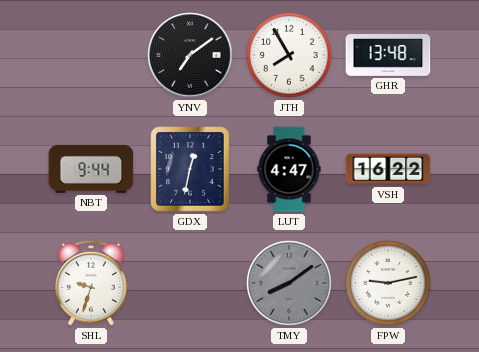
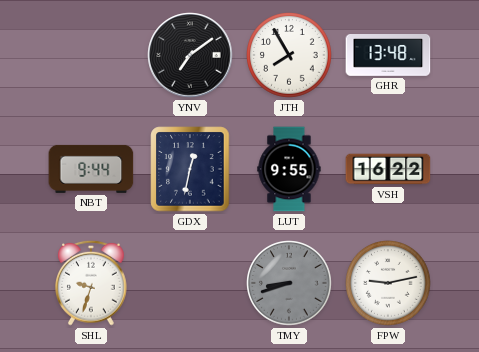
LUT: 4:47 -> 9:55
TMY: 8:09 -> 8:42
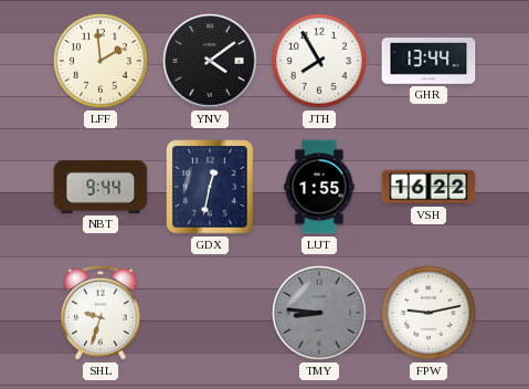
LFF: none -> 1:59
YNV: 7:09 -> 4:09
GHR: 13:48 -> 13:44
LUT: 9:55 -> 1:55
TMY: 8:42 -> 8:46
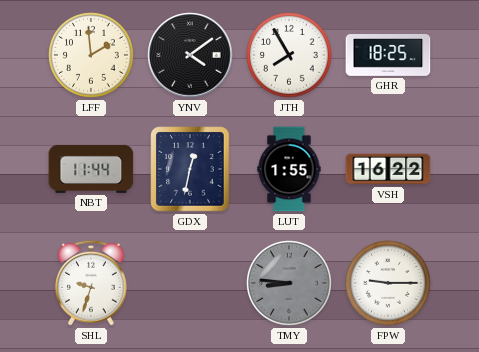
GHR: 13:44 -> 18:25
NBT: 9:44 -> 11:44
FPW: 9:13 -> 9:15
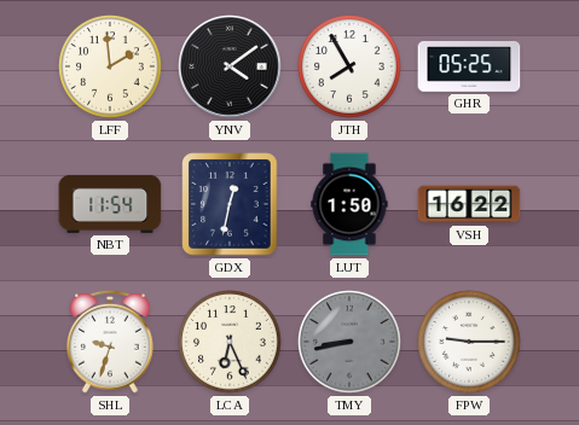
GHR: 18:25 -> 05:25
NBT: 11:44 -> 11:54
LUT: 1:55 -> 1:50
LCA: none -> 6:26
TMY: 8:46 -> 8:43
